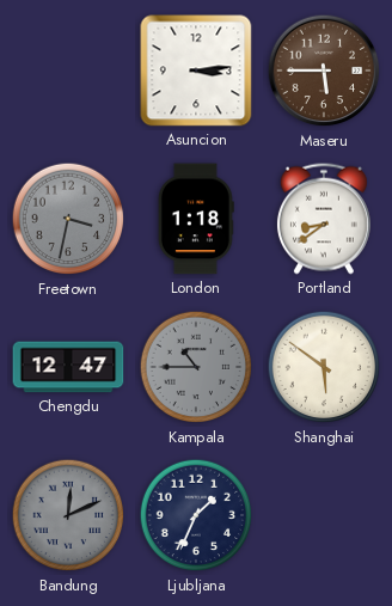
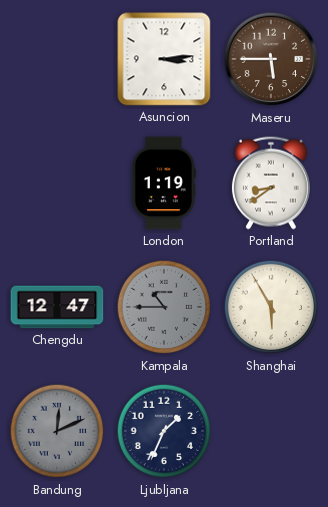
Freetown: 3:32 -> none
London: 1:18 -> 1:19
Shanghai: 5:51 -> 5:55
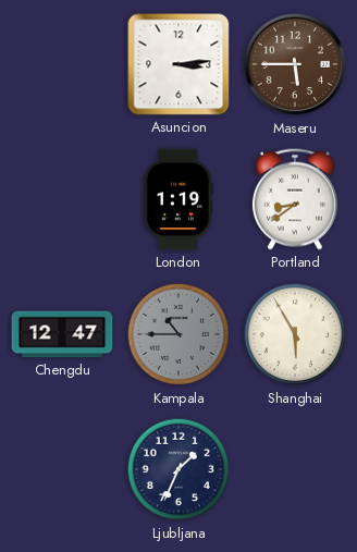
Bandung: 12:11 -> none
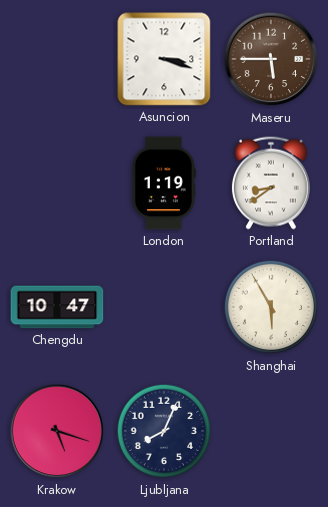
Asuncion: 3:14 -> 3:18
Chengdu: 12:47 -> 10:47
Kampala: 10:45 -> none
Krakow: none -> 5:18
Ljubljana: 1:34 -> 8:04
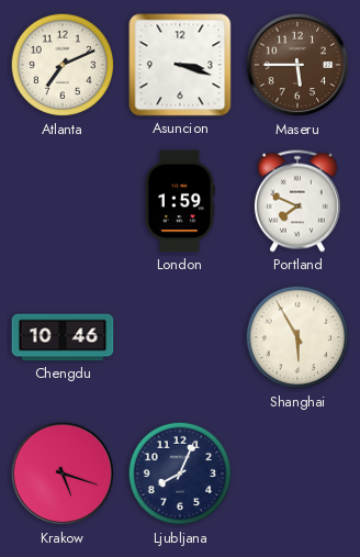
Atlanta: none -> 7:11
London: 1:19 -> 1:59
Portland: 8:39 -> 7:49
Chengdu: 10:47 -> 10:46
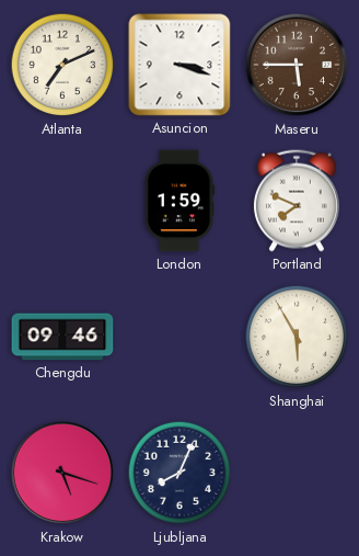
Chengdu: 10:46 -> 09:46
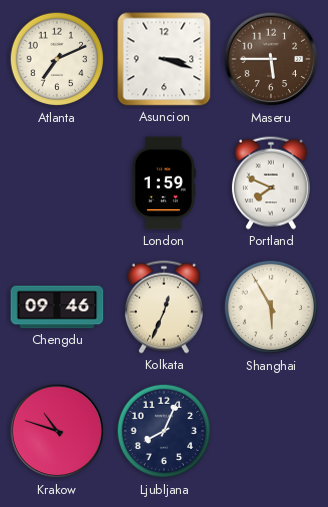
Kolkata: none -> 12:34
Krakow: 5:18 -> 10:48
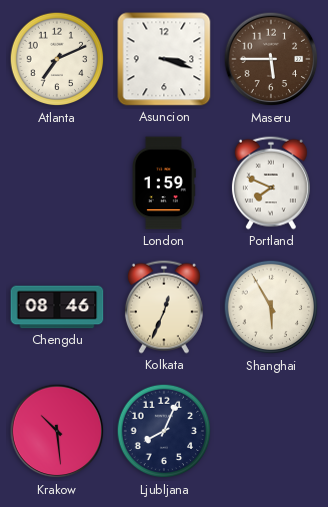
Chengdu: 09:46 -> 08:46
Krakow: 10:48 -> 10:29
